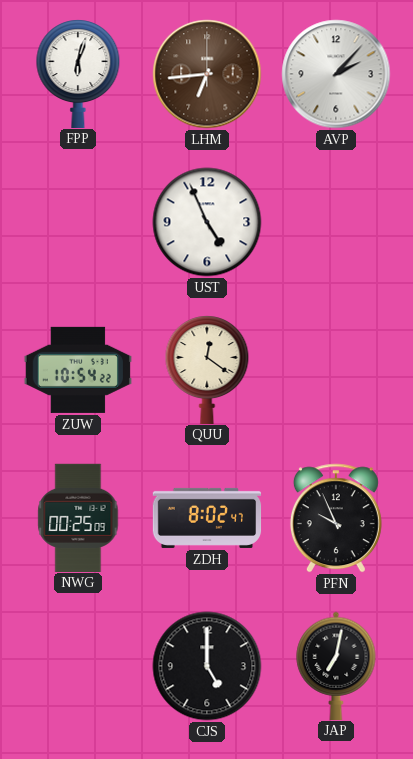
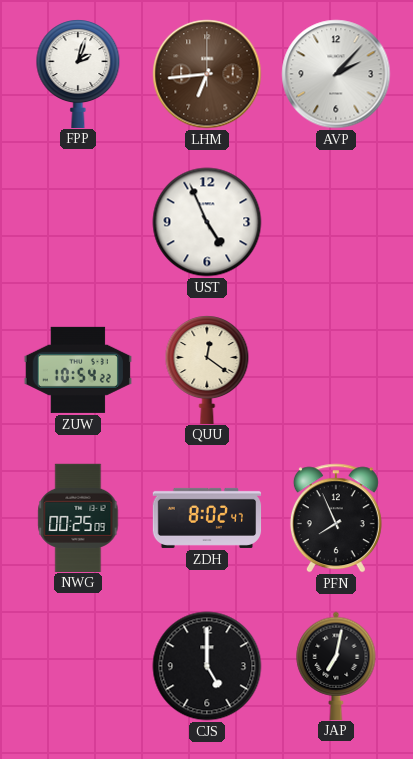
FPP: 6:03 -> 2:03
PFN: 9:56 -> 7:56
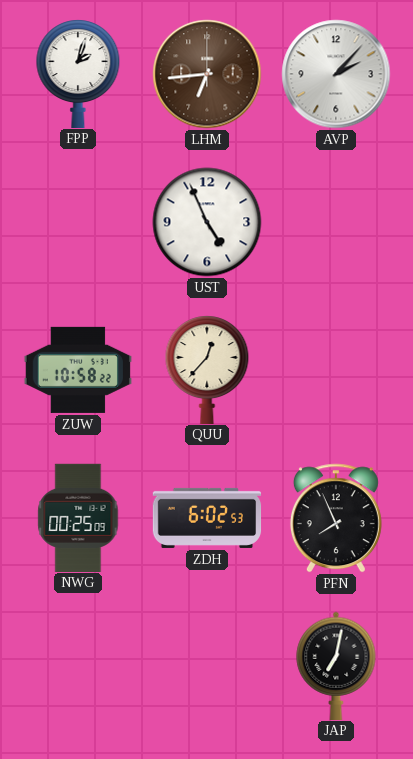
ZUW: 10:54 -> 10:58
QUU: 12:21 -> 12:37
ZDH: 8:02 -> 6:02
CJS: 5:00 -> none
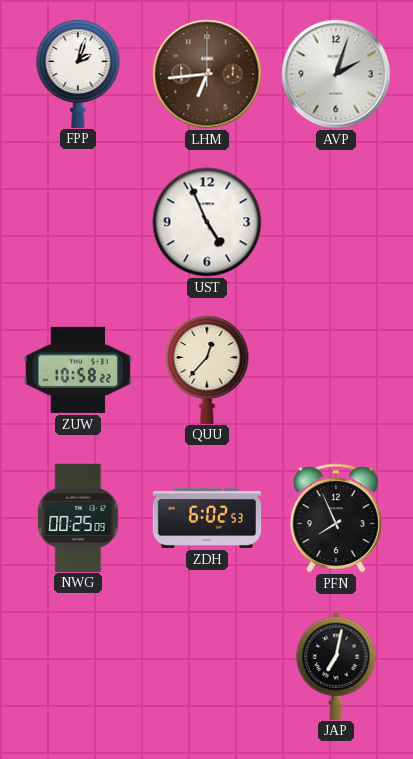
AVP: 2:07 -> 2:03
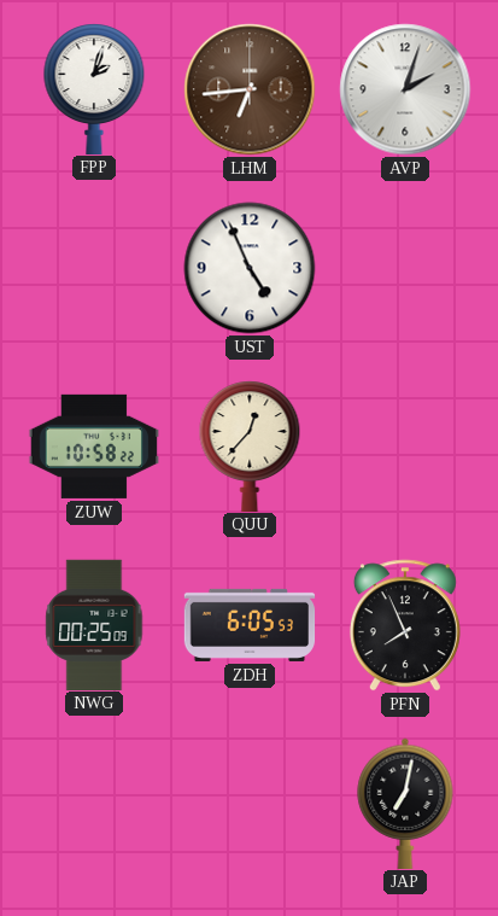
ZDH: 6:02 -> 6:05
